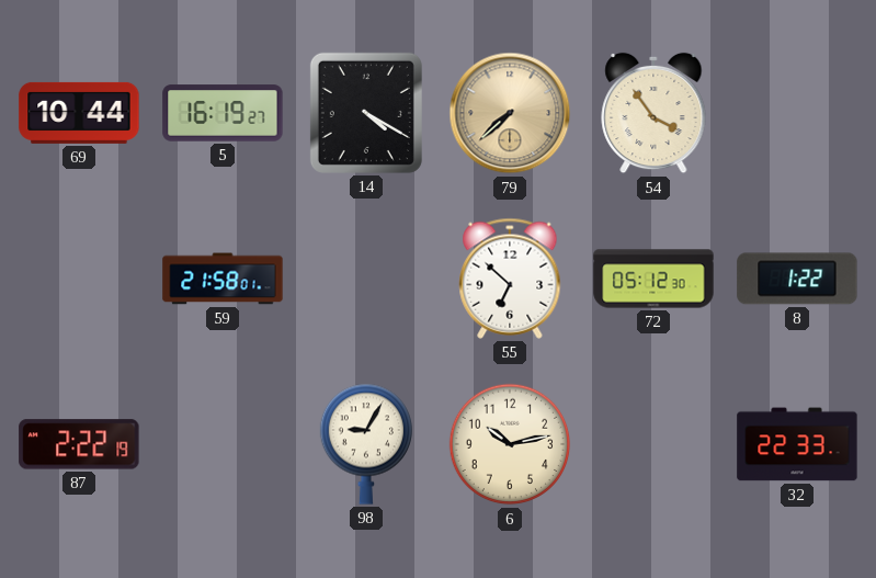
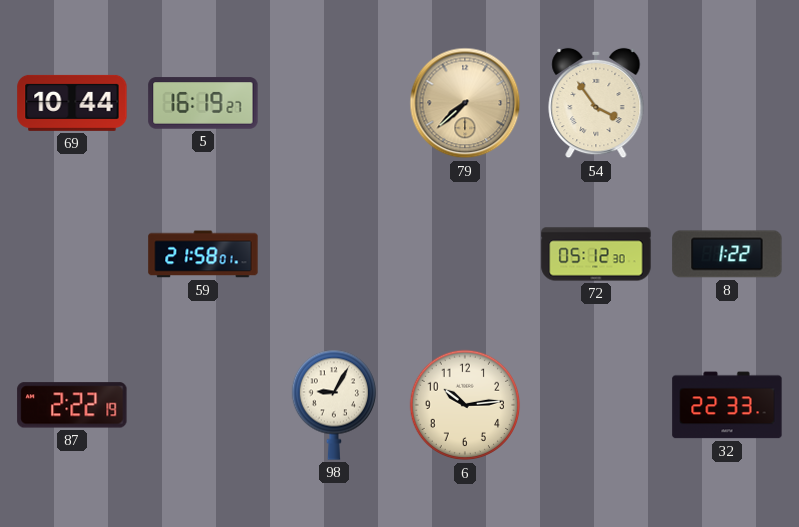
14: 4:20 -> none
55: 6:52 -> none
6: 10:13 -> 10:14
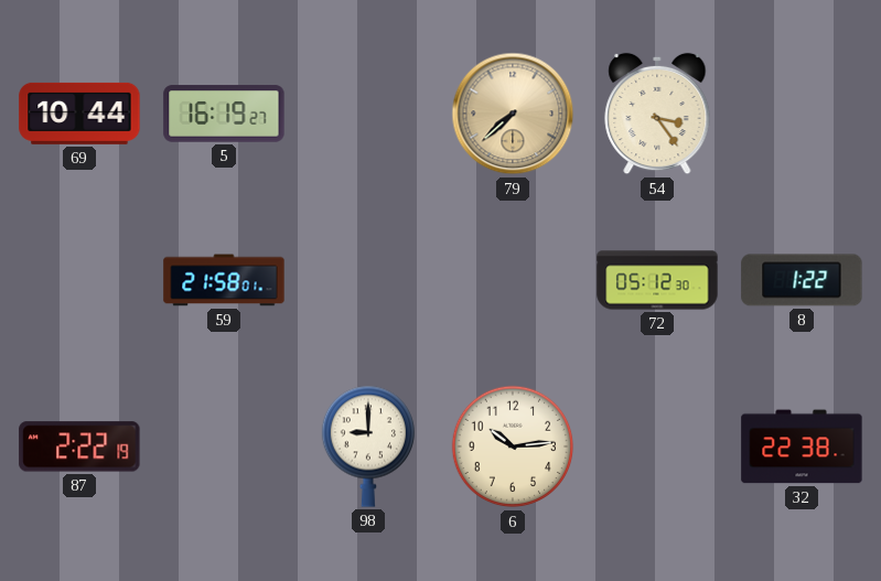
54: 3:54 -> 3:24
98: 9:05 -> 9:00
32: 22:33 -> 22:38
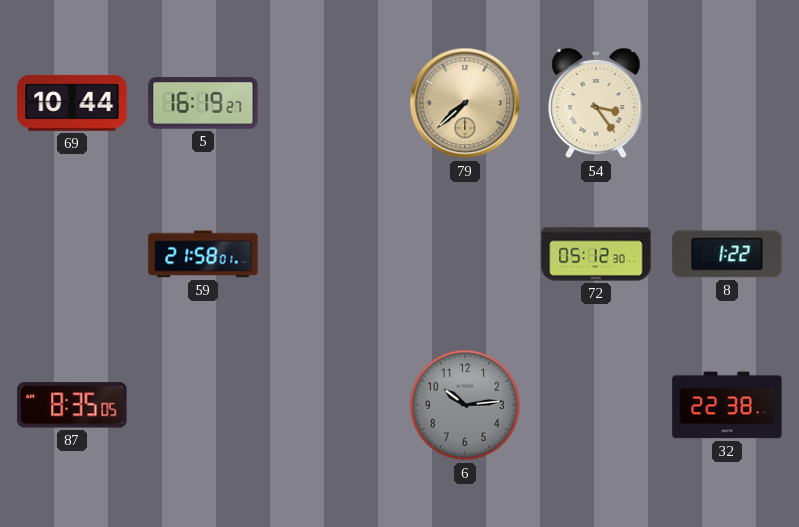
87: 2:22 -> 8:35
98: 9:00 -> none
6 dial: cream -> grey
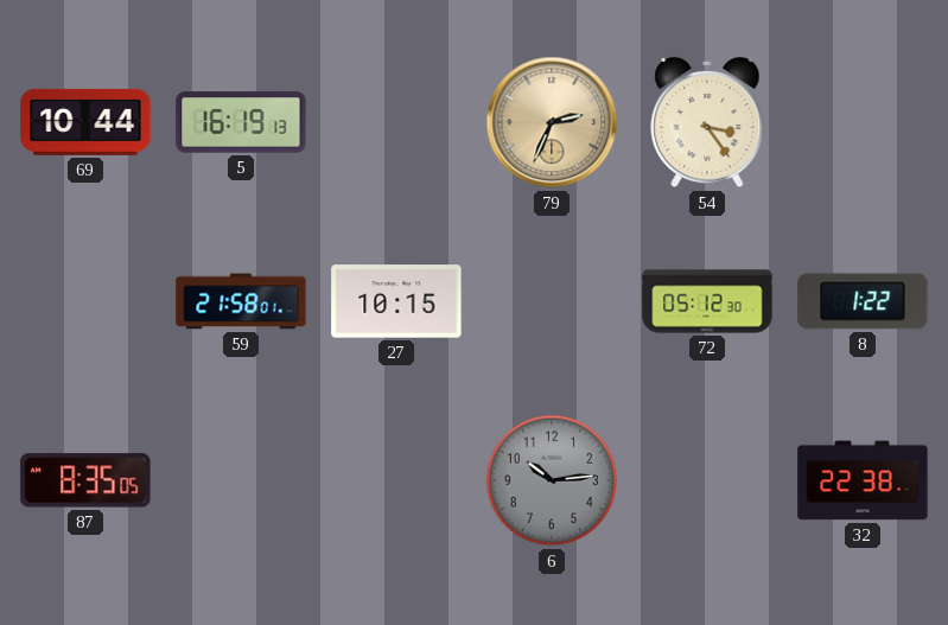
5: 16:19:27 -> 16:19:13
79: 7:38 -> 2:34
27: none -> 10:15
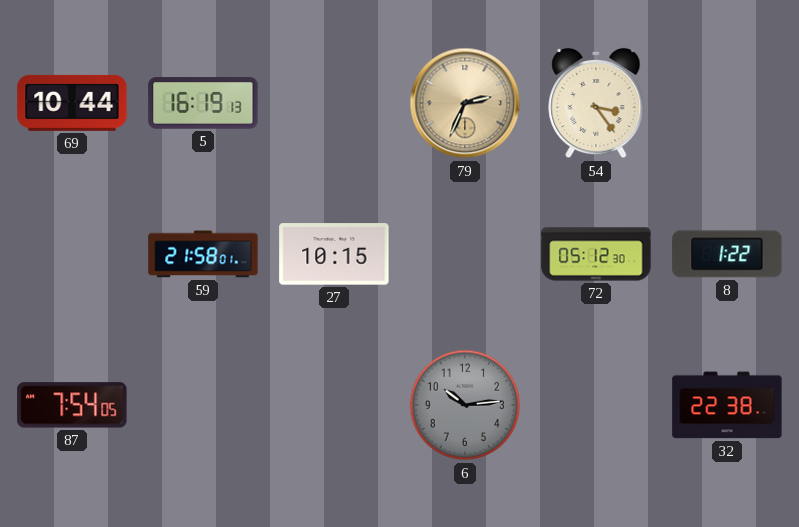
87: 8:35 -> 7:54
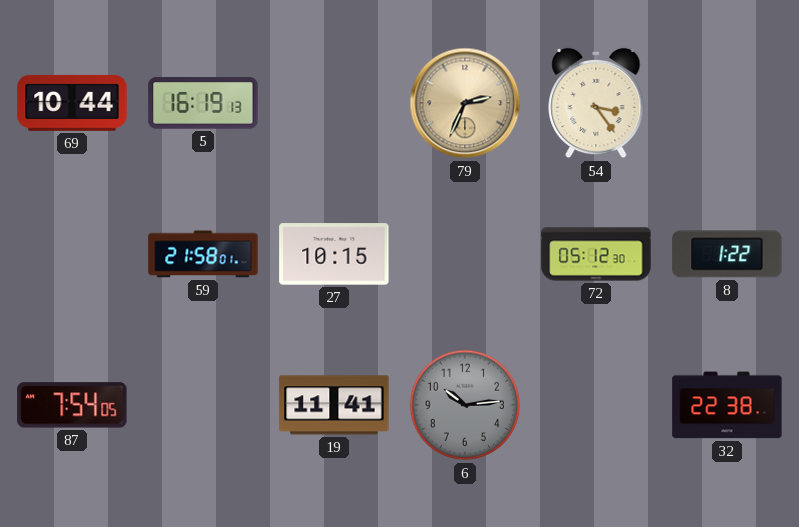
19: none -> 11:41
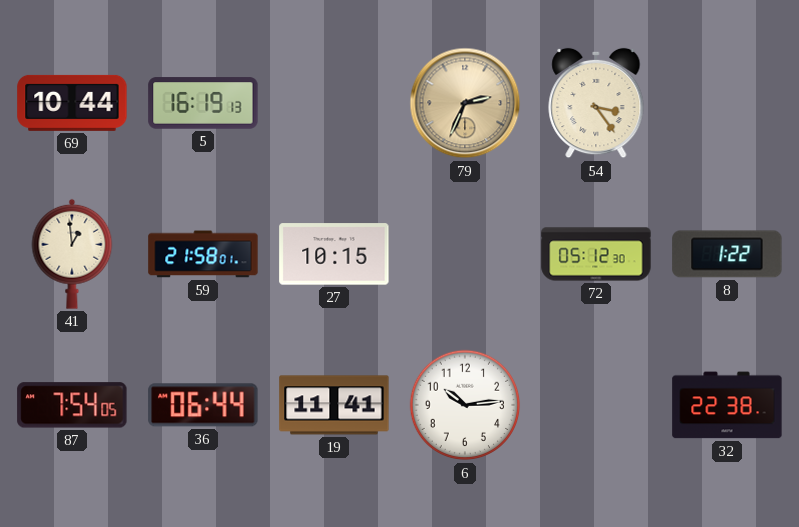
41: none -> 12:59
36: none -> 06:44
6 dial: grey -> white
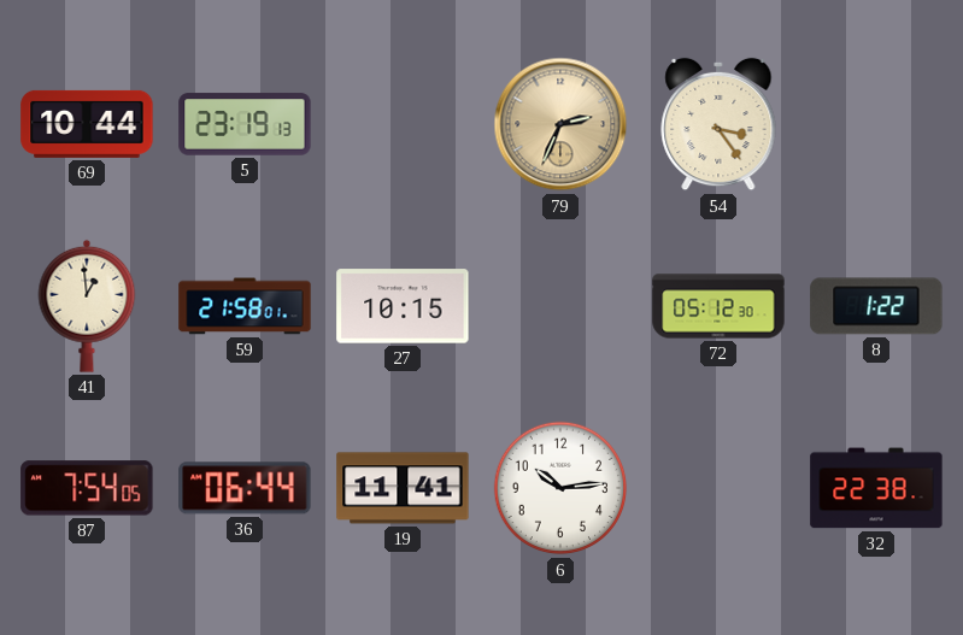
5: 16:19 -> 23:19
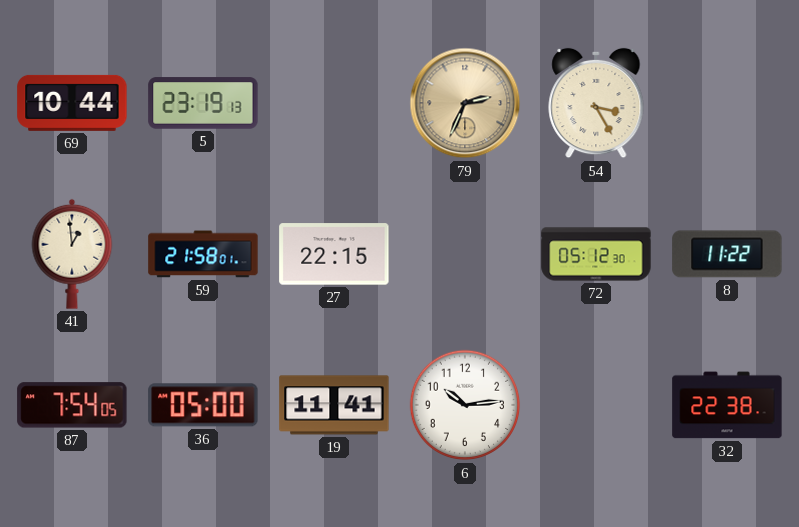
54: 3:24 -> 3:25
27: 10:15 -> 22:15
8: 1:22 -> 11:22
36: 06:44 -> 05:00
